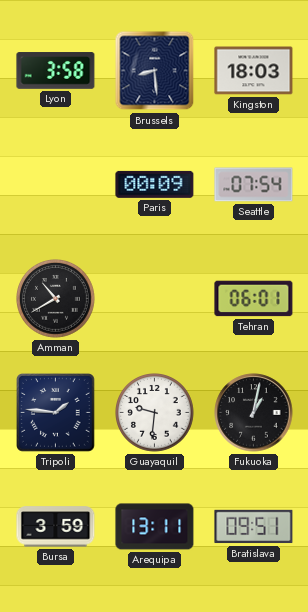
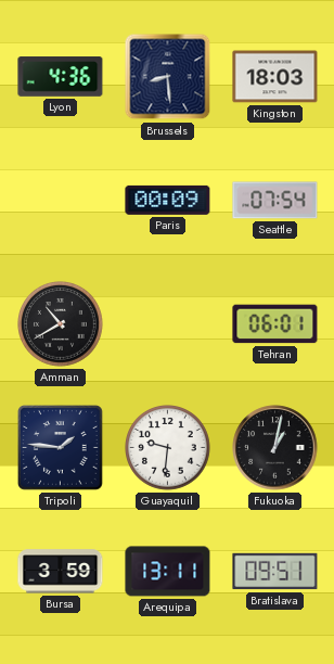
Lyon: 3:58 -> 4:36
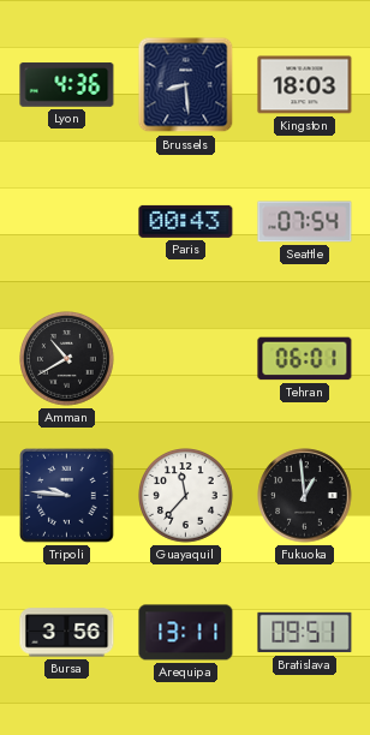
Paris: 00:09 -> 00:43
Tripoli: 1:46 -> 9:46
Guayaquil: 9:31 -> 11:37
Fukuoka: 1:02 -> 12:59
Bursa: 3:59 -> 3:56
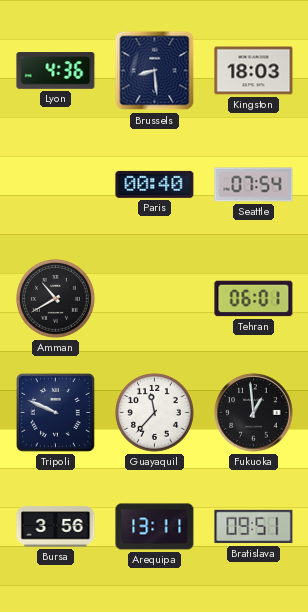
Paris: 00:43 -> 00:40
Tripoli: 9:46 -> 9:49
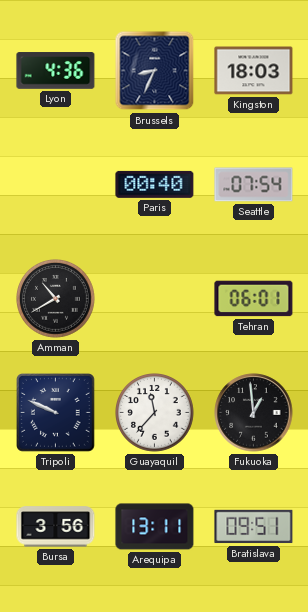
Brussels: 8:29 -> 8:34
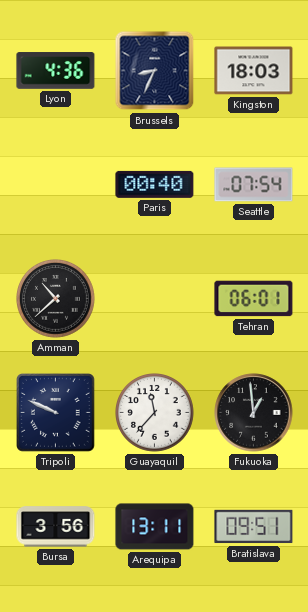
Amman: 10:40 -> 10:38
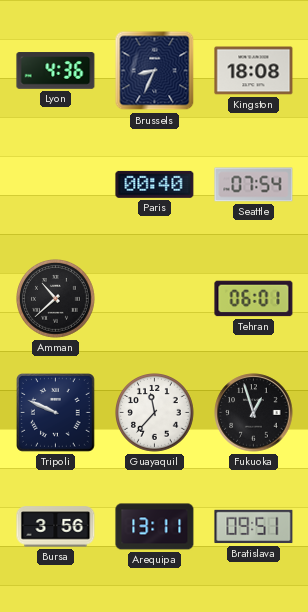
Kingston: 18:03 -> 18:08
Fukuoka: 12:59 -> 12:57
